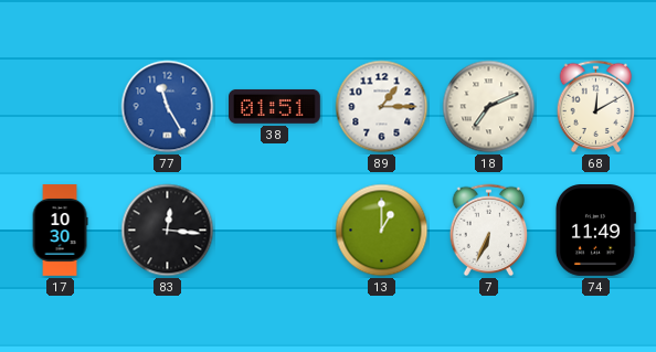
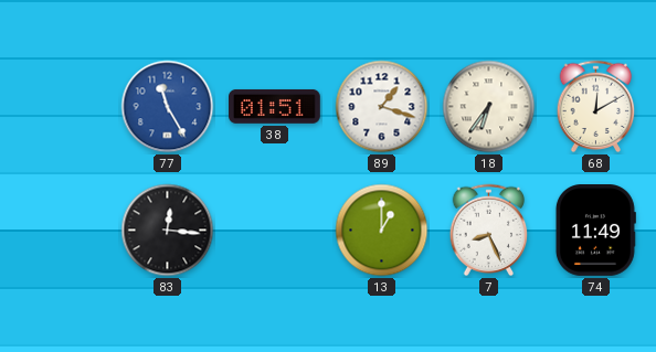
89: 1:15 -> 1:18
18: 7:11 -> 6:36
17: 10:30 -> none
7: 6:34 -> 8:26
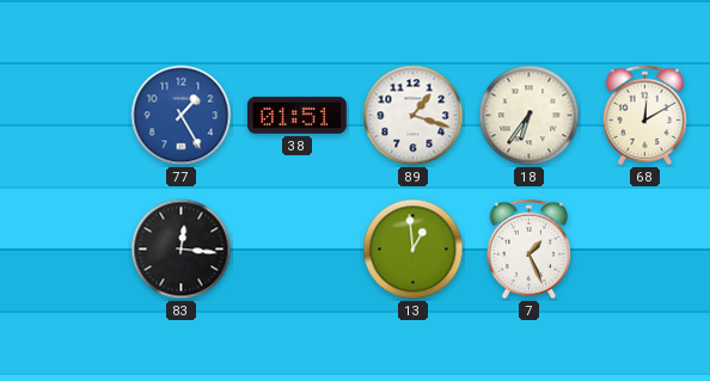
77: 11:25 -> 1:25
13: 1:00 -> 12:59
7: 8:26 -> 1:26
74: 11:49 -> none
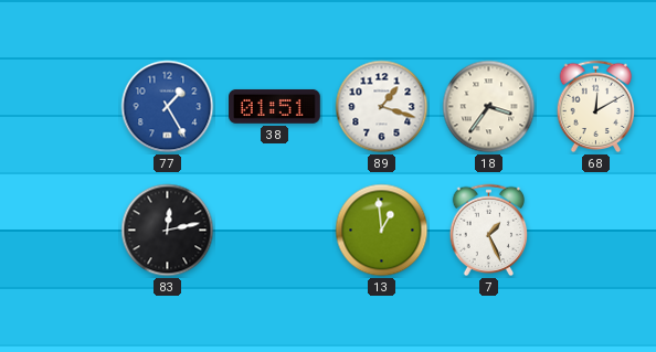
18: 6:36 -> 3:36
83: 12:16 -> 12:13
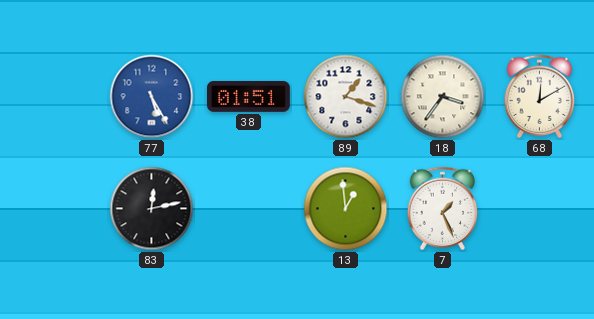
77: 1:25 -> 5:25
